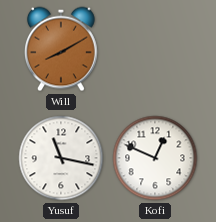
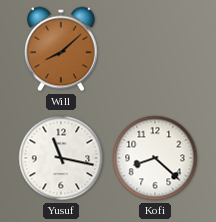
Will: 8:10 -> 8:08
Kofi: 12:49 -> 8:22
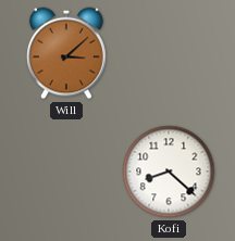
Will: 8:08 -> 3:08
Yusuf: 11:17 -> none
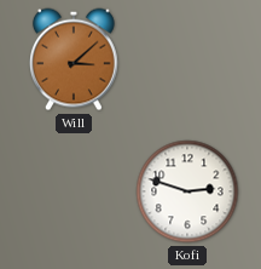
Kofi: 8:22 -> 2:48
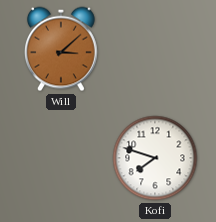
Kofi: 2:48 -> 7:48
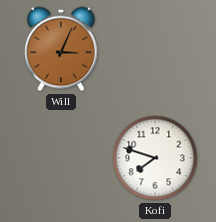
Will: 3:08 -> 3:04
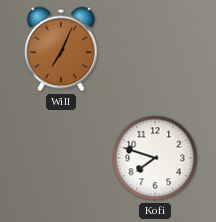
Will: 3:04 -> 7:04
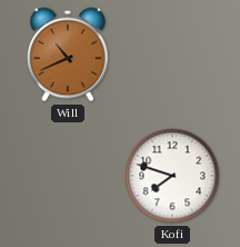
Will: 7:04 -> 10:41
